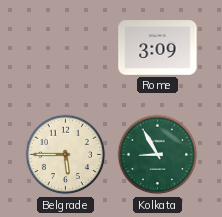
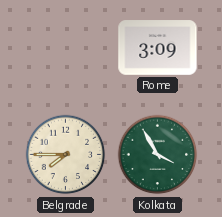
Belgrade: 5:45 -> 7:45
Kolkata: 8:55 -> 3:55
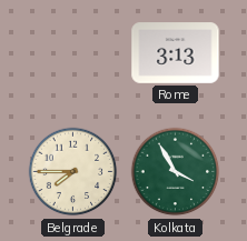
Rome: 3:09 -> 3:13
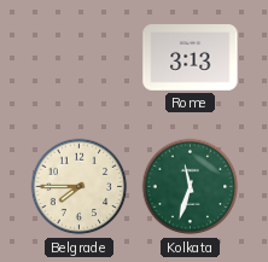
Kolkata: 3:55 -> 11:33
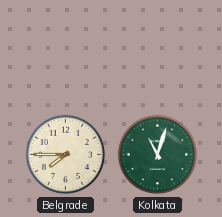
Rome: 3:13 -> none
Kolkata: 11:33 -> 11:03
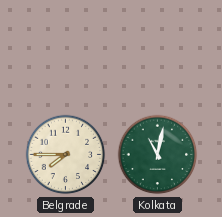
Kolkata: 11:03 -> 11:02
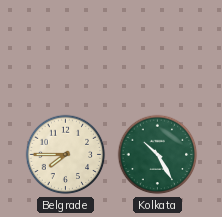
Kolkata: 11:02 -> 10:25
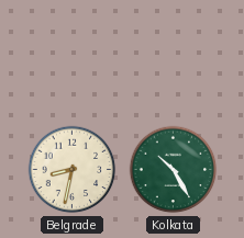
Belgrade: 7:45 -> 8:32
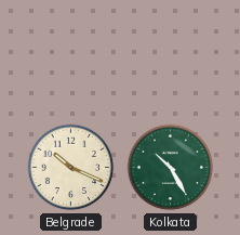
Belgrade: 8:32 -> 10:19
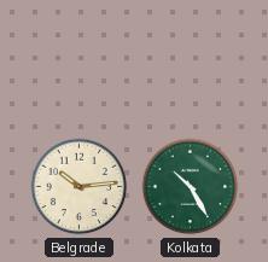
Belgrade: 10:19 -> 10:14
